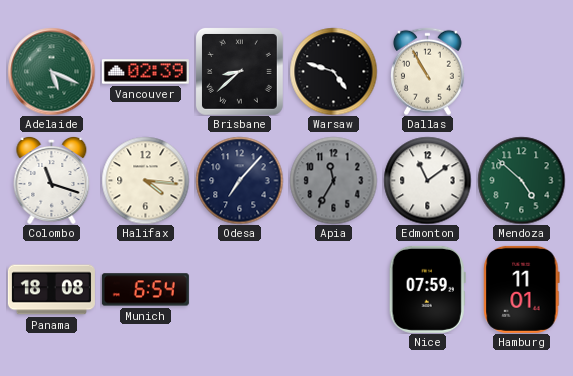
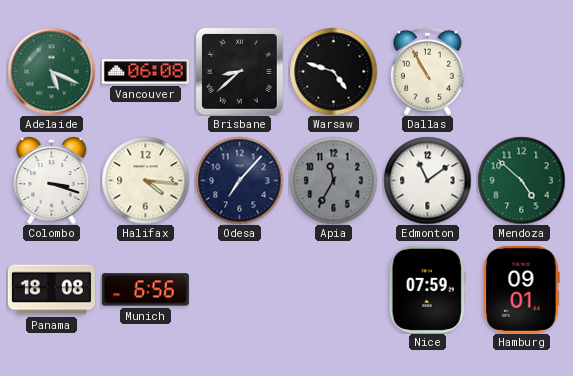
Vancouver: 02:39 -> 06:08
Colombo: 11:18 -> 3:18
Munich: 6:54 -> 6:56
Hamburg: 11:01 -> 09:01
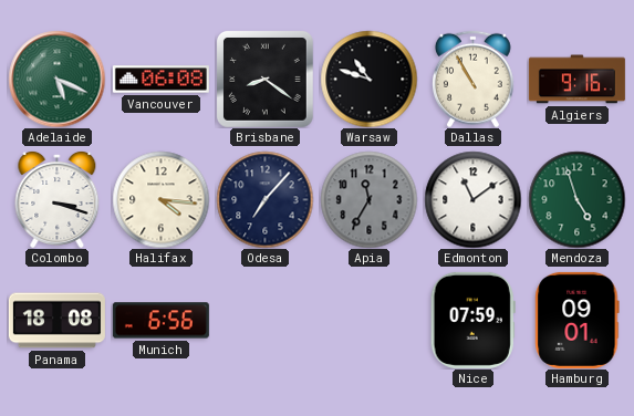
Brisbane: 8:38 -> 8:21
Warsaw: 4:48 -> 10:48
Algiers: none -> 9:16
Mendoza: 4:52 -> 4:57
